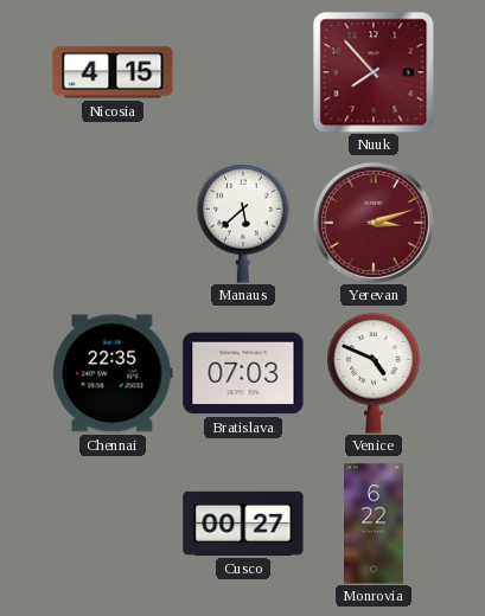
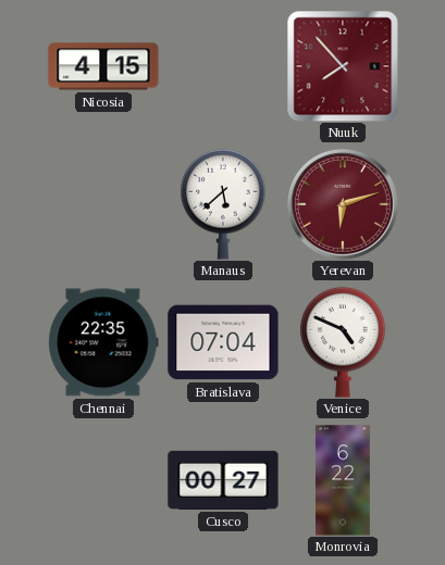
Yerevan: 3:12 -> 6:12
Bratislava: 07:03 -> 07:04
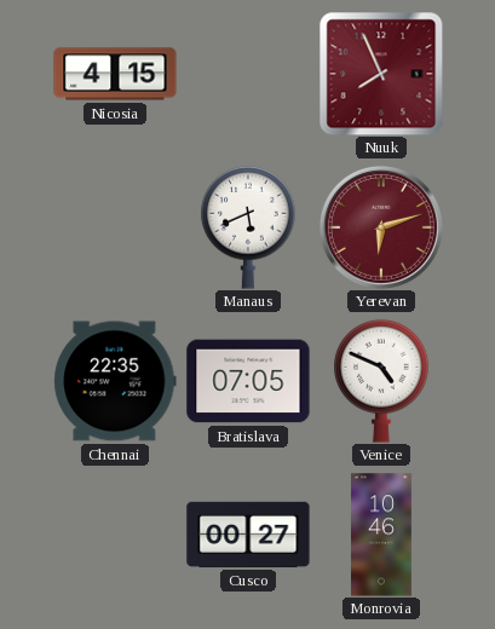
Nuuk: 7:53 -> 7:56
Manaus: 5:38 -> 5:41
Bratislava: 07:04 -> 07:05
Monrovia: 6:22 -> 10:46
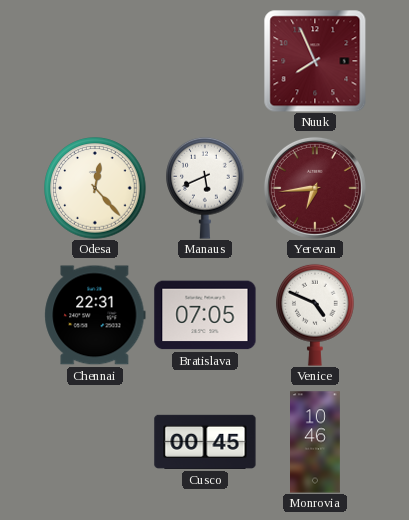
Nicosia: 4:15 -> none
Odesa: none -> 12:23
Yerevan: 6:12 -> 6:44
Chennai: 22:35 -> 22:31
Cusco: 00:27 -> 00:45
